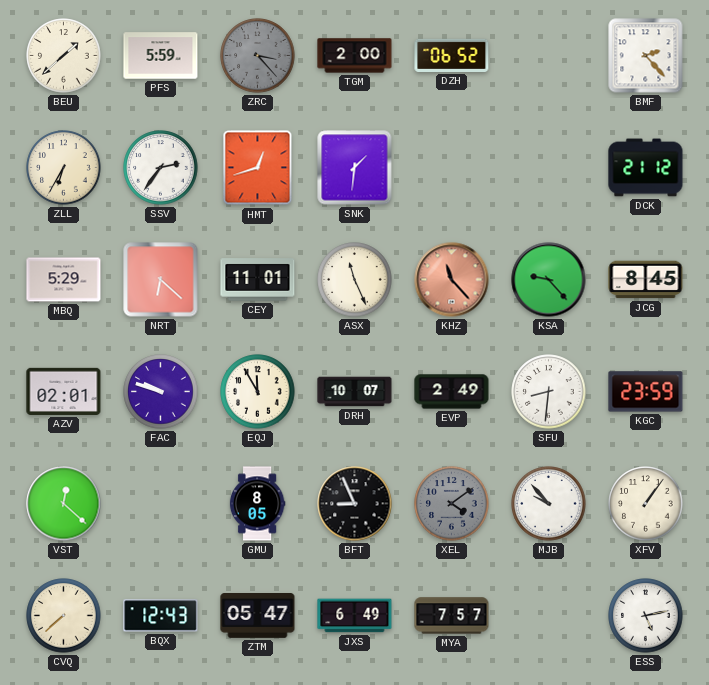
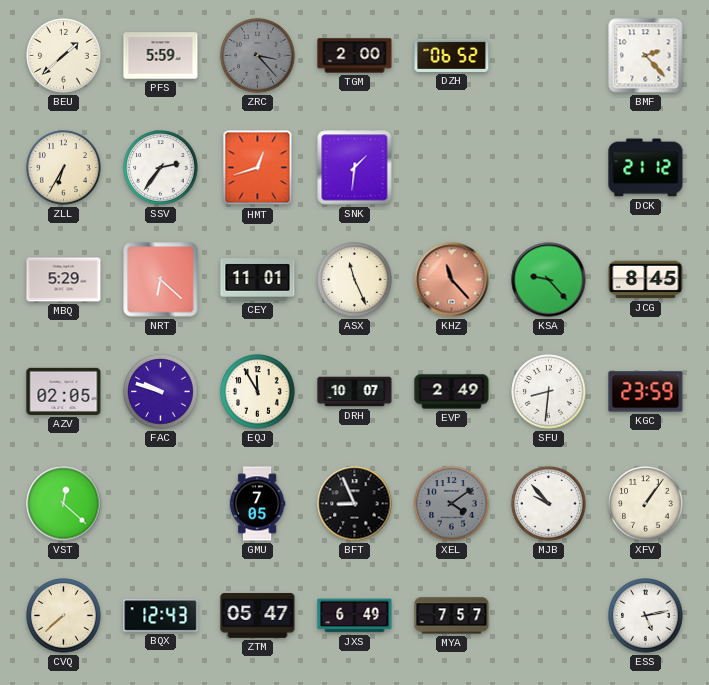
AZV: 02:01 -> 02:05
GMU: 8:05 -> 7:05
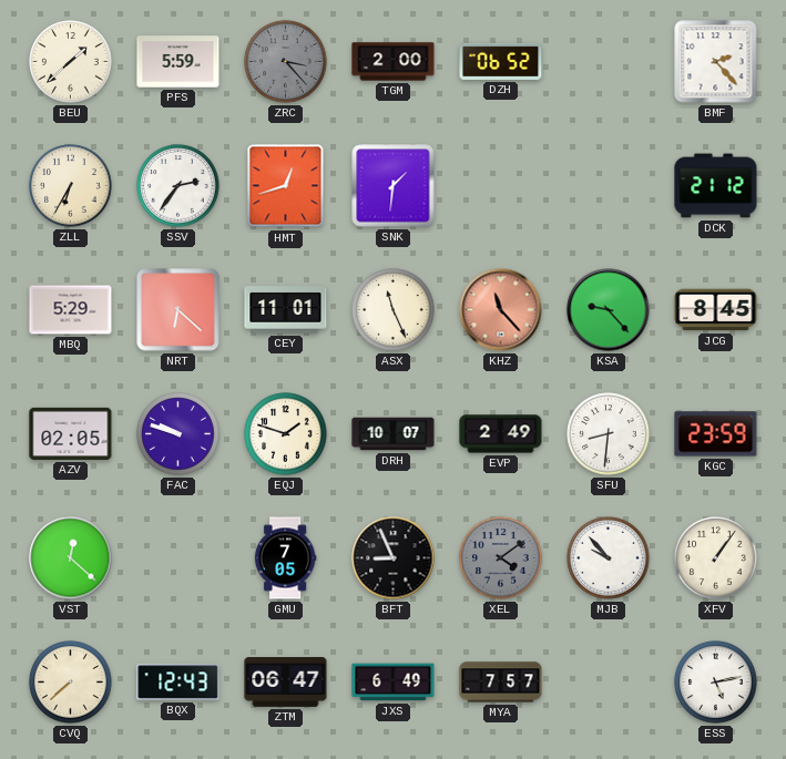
EQJ: 11:55 -> 1:48
ZTM: 05:47 -> 06:47
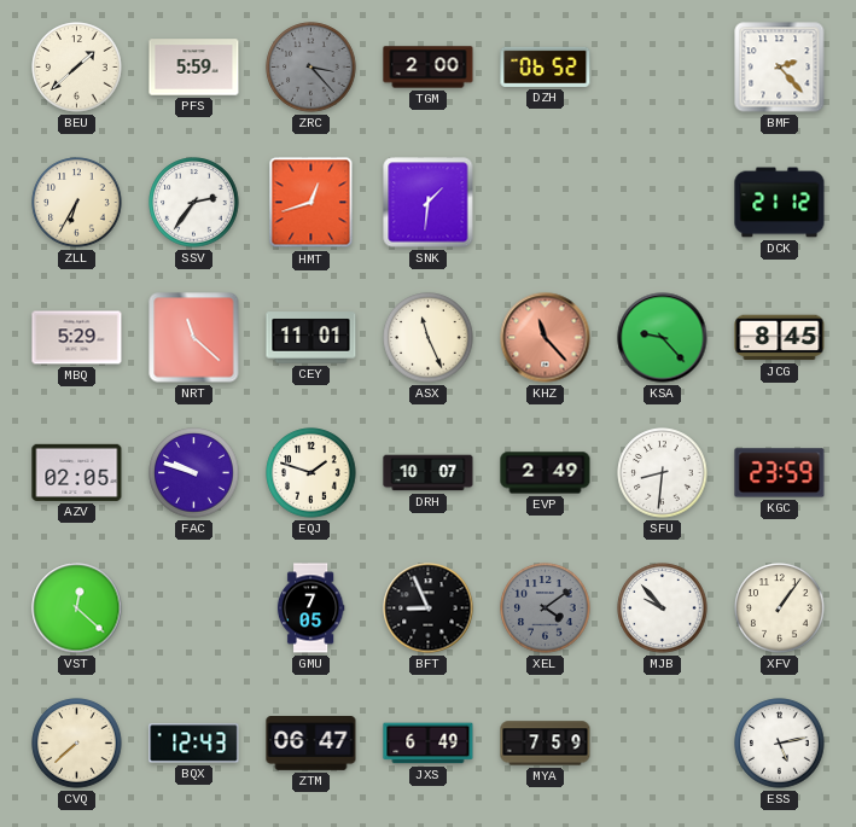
NRT: 6:22 -> 11:22
MYA: 7:57 -> 7:59
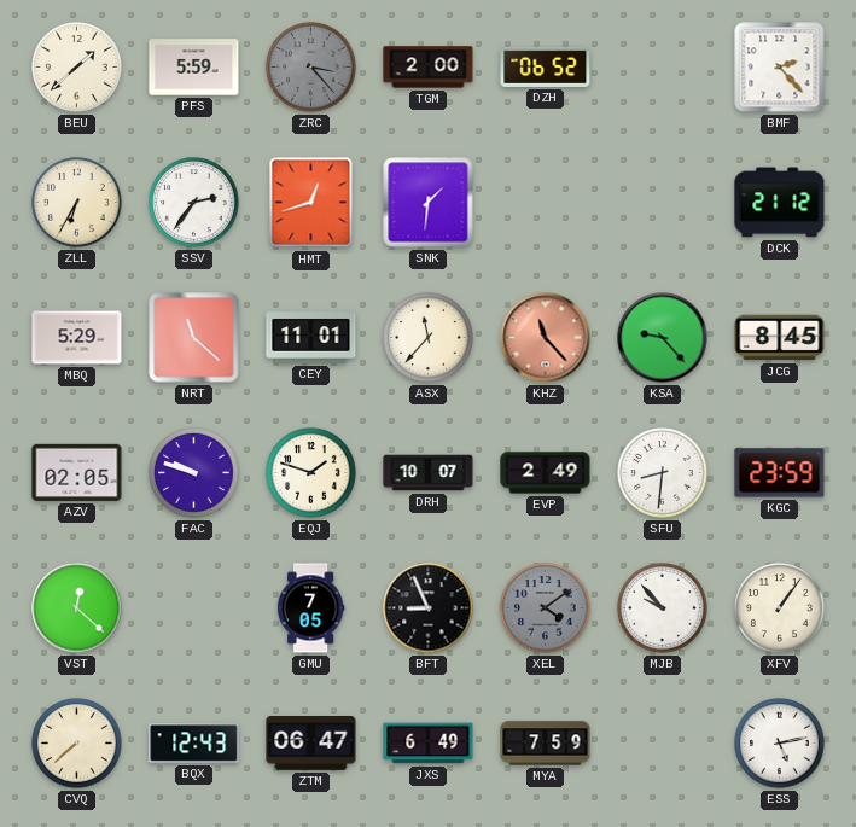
ASX: 11:26 -> 11:37
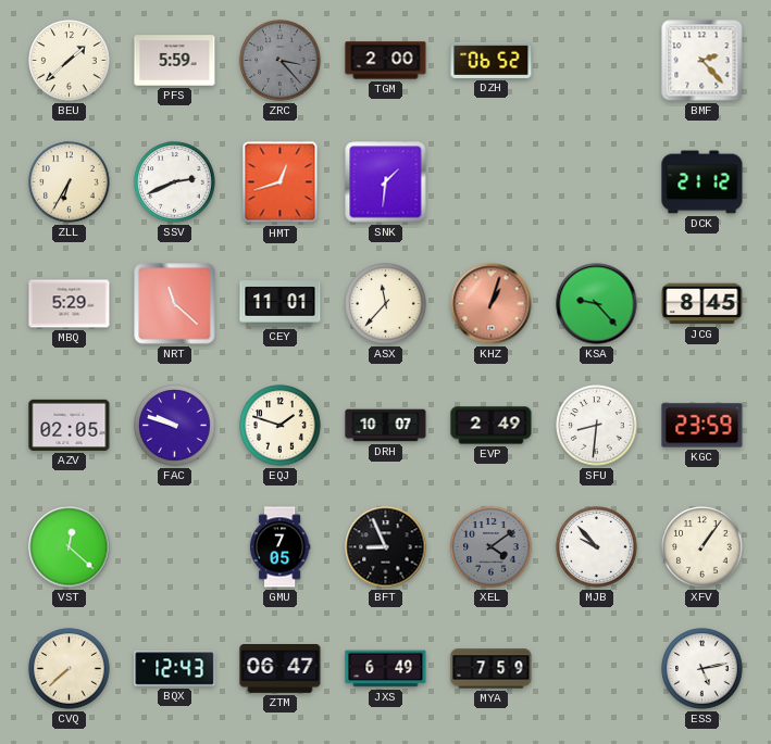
SSV: 2:36 -> 2:41
KHZ: 11:23 -> 1:03
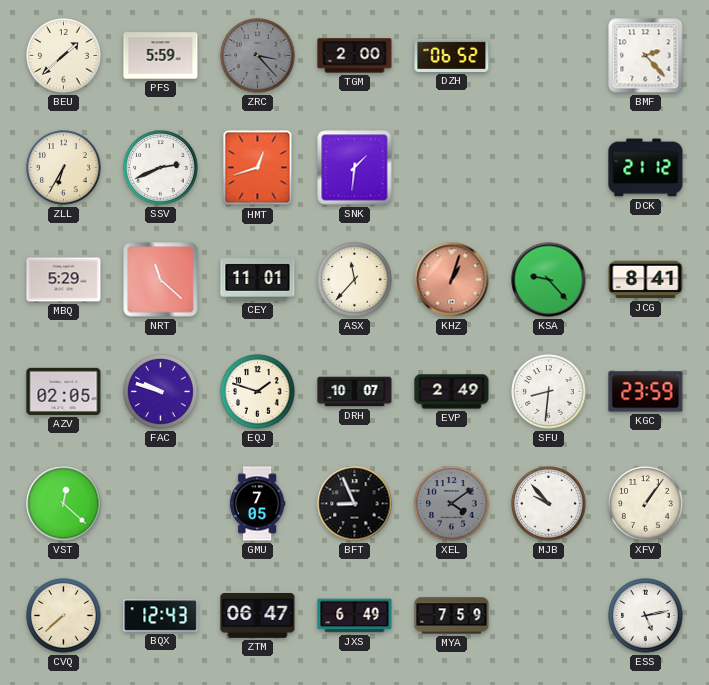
JCG: 8:45 -> 8:41
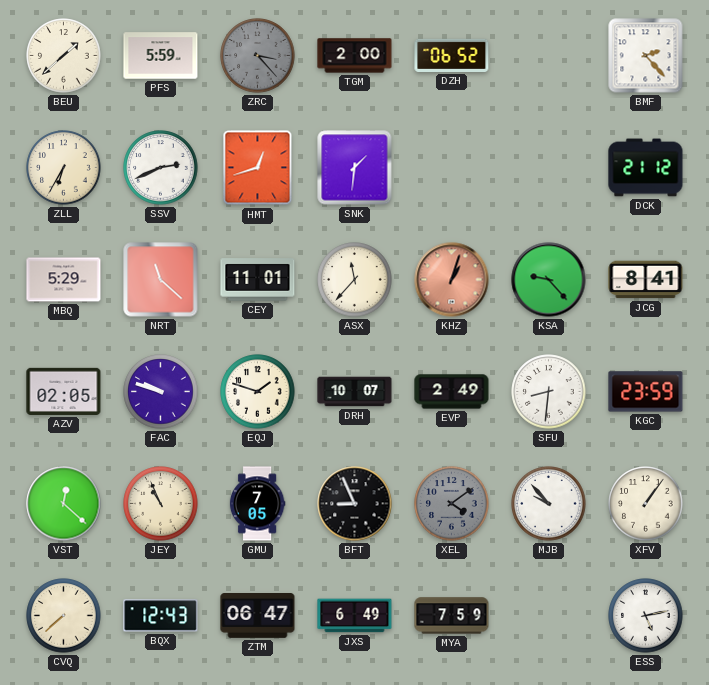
JEY: none -> 10:56
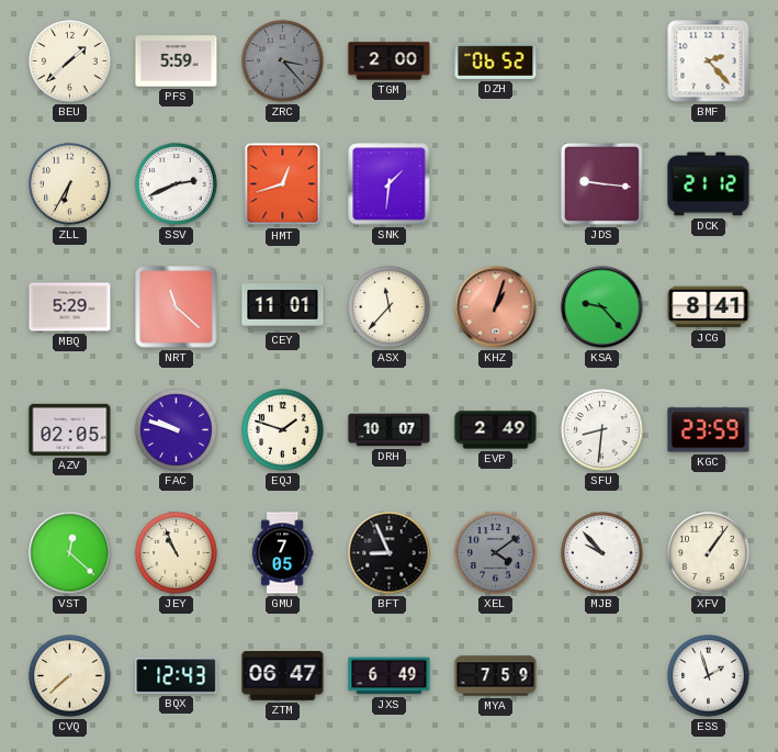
JDS: none -> 9:16
ESS: 5:13 -> 1:57
